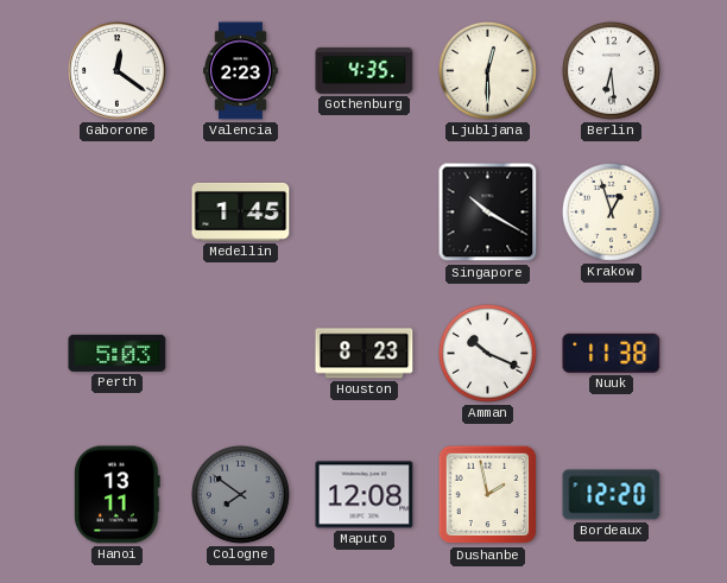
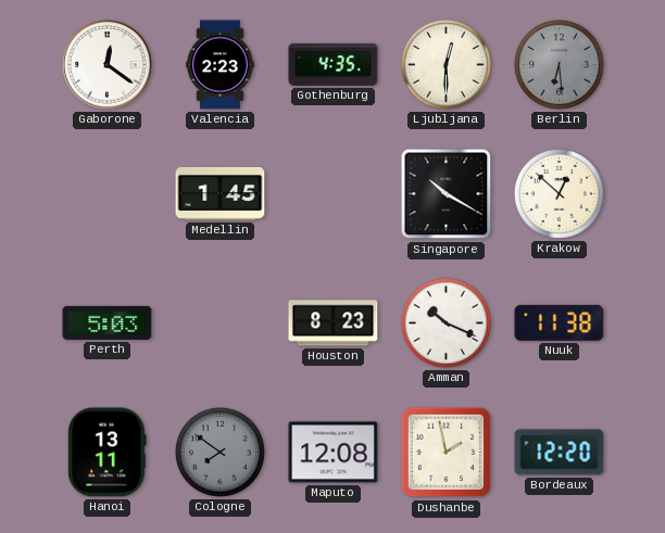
Berlin dial: white -> grey
Krakow: 12:57 -> 12:52
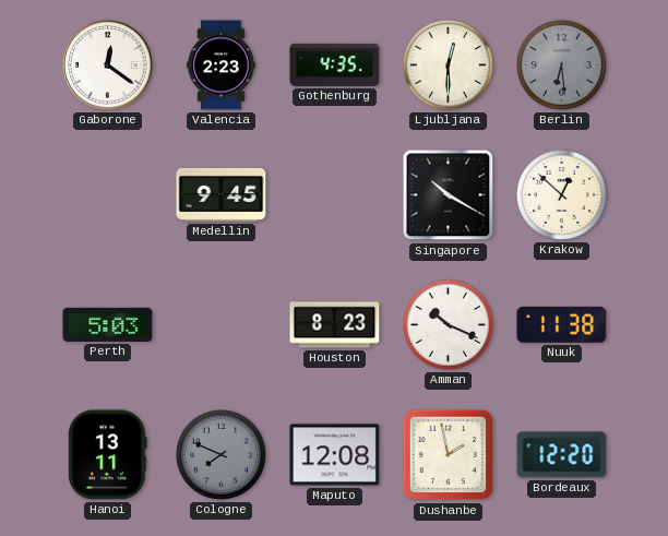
Medellin: 1:45 -> 9:45
Cologne: 7:51 -> 7:49
